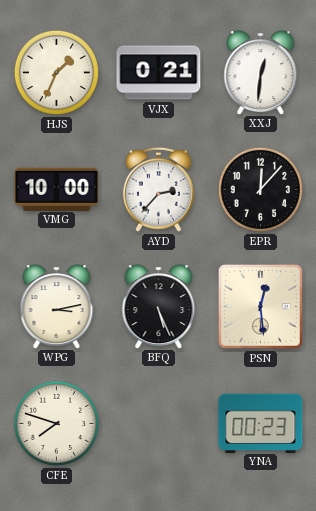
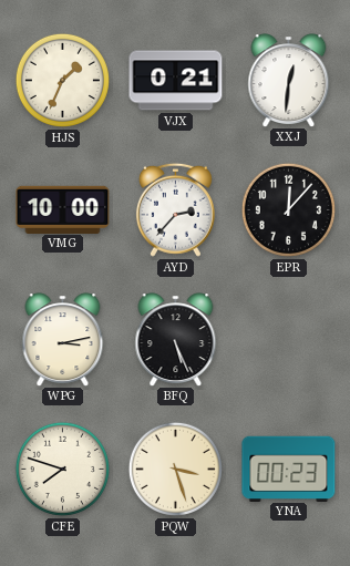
PSN: 12:29 -> none
PQW: none -> 3:27
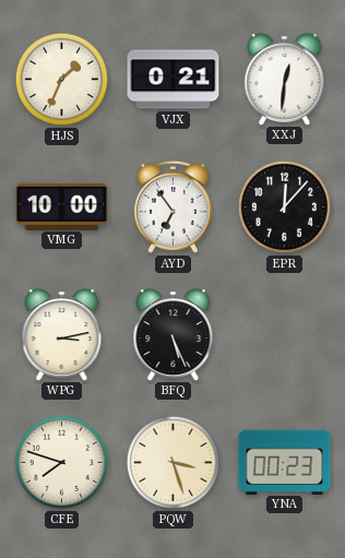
AYD: 2:37 -> 6:54
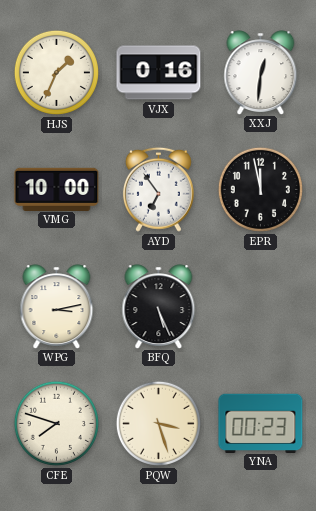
VJX: 0:21 -> 0:16
EPR: 12:07 -> 11:58
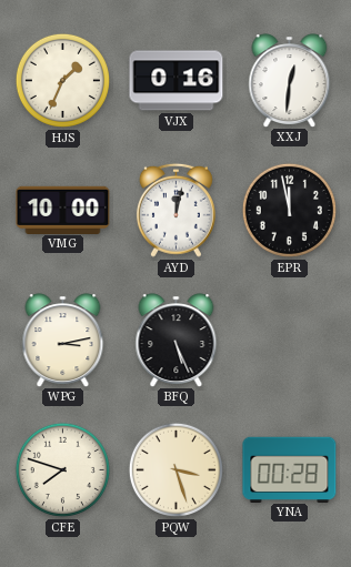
AYD: 6:54 -> 12:02
YNA: 00:23 -> 00:28
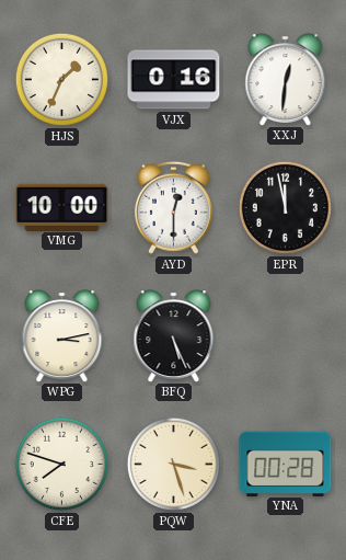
AYD: 12:02 -> 12:30
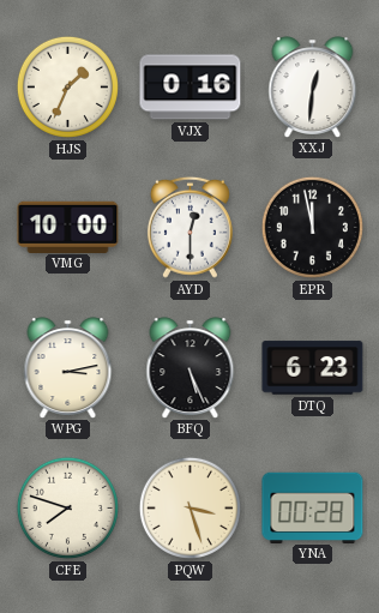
DTQ: none -> 6:23
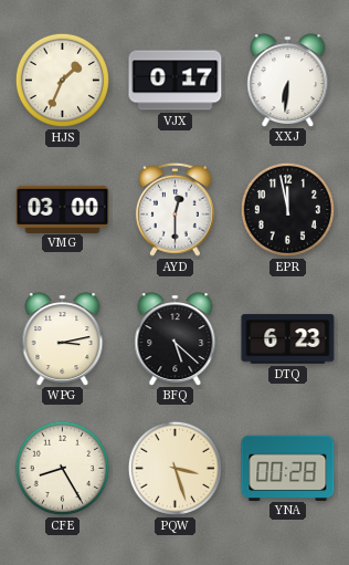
VJX: 0:16 -> 0:17
XXJ: 12:31 -> 6:31
VMG: 10:00 -> 03:00
BFQ: 5:26 -> 5:22
CFE: 7:48 -> 8:25
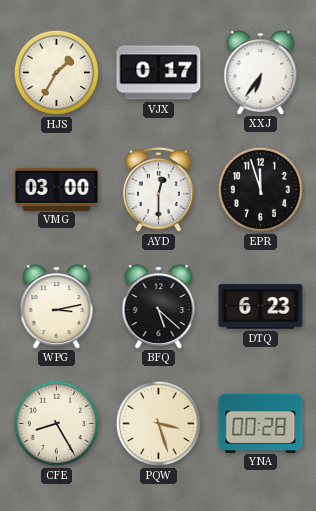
HJS: 1:34 -> 1:35
XXJ: 6:31 -> 6:36
EPR: 11:58 -> 11:57
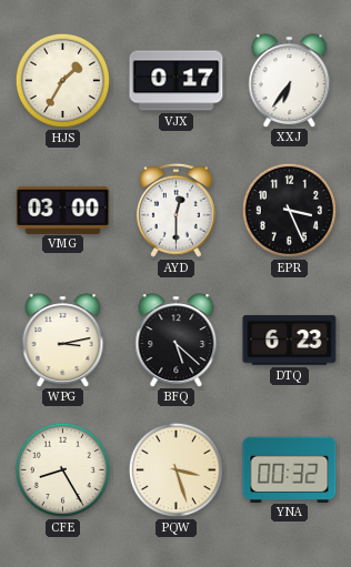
EPR: 11:57 -> 3:26
YNA: 00:28 -> 00:32
